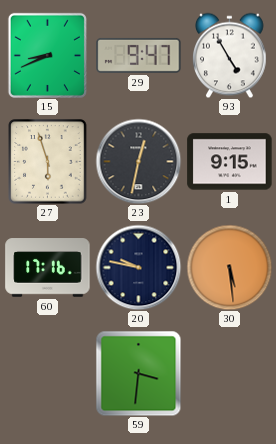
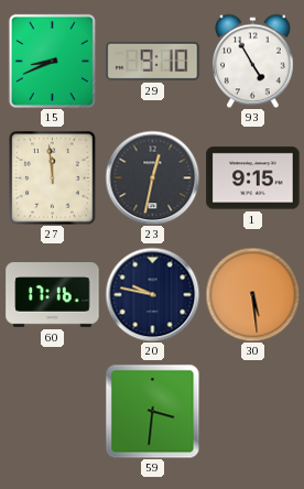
29: 9:47 -> 9:10
27: 5:57 -> 11:59
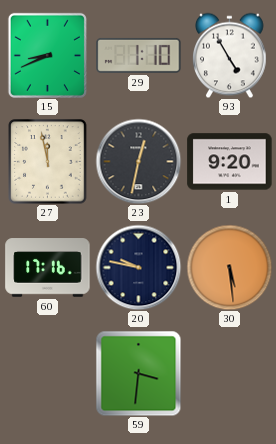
29: 9:10 -> 1:10
27: 11:59 -> 11:58
1: 9:15 -> 9:20
